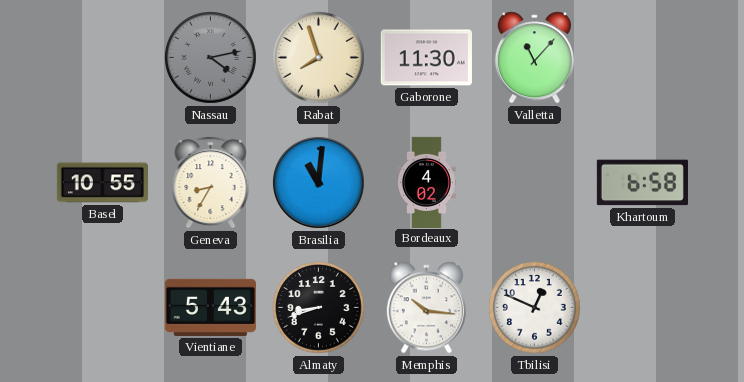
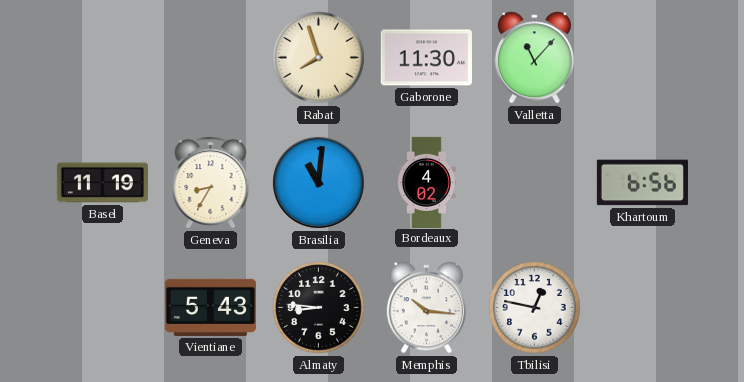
Nassau: 4:13 -> none
Basel: 10:55 -> 11:19
Khartoum: 6:58 -> 6:56
Almaty: 8:42 -> 8:46
Tbilisi: 12:49 -> 12:47
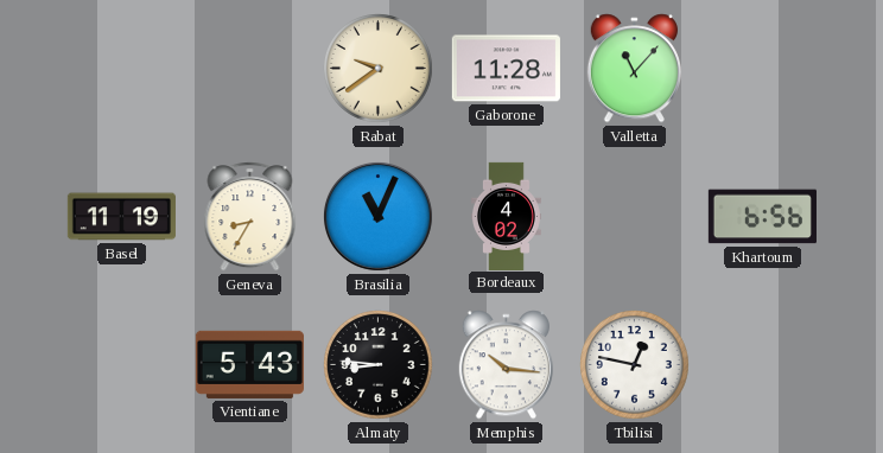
Rabat: 7:57 -> 9:39
Gaborone: 11:30 -> 11:28
Brasilia: 11:01 -> 11:04
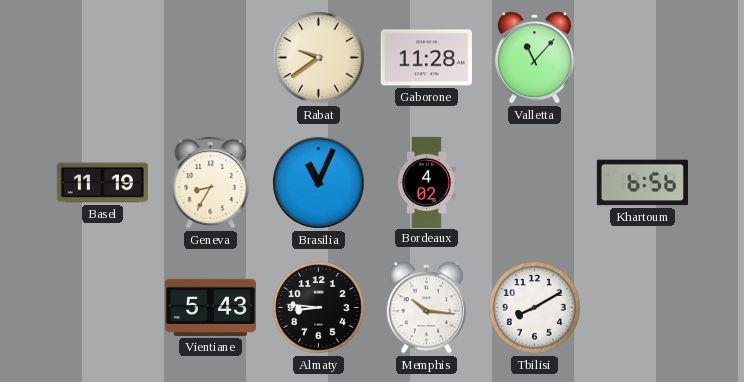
Tbilisi: 12:47 -> 8:10
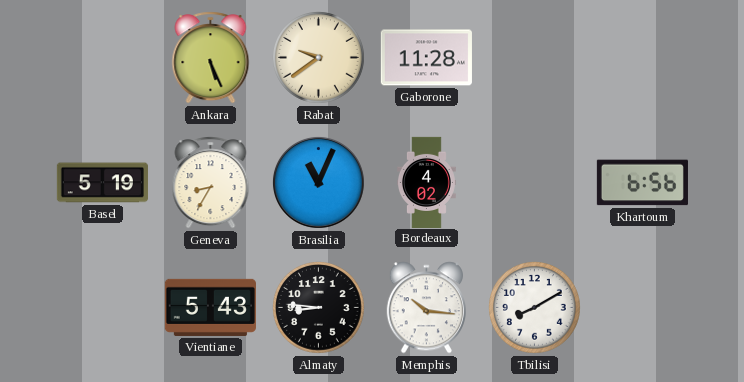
Ankara: none -> 5:26
Valletta: 11:07 -> none
Basel: 11:19 -> 5:19
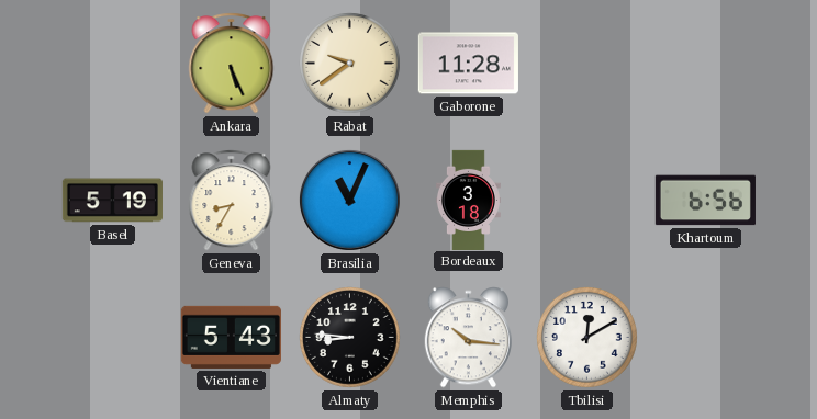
Bordeaux: 4:02 -> 3:18
Tbilisi: 8:10 -> 12:10
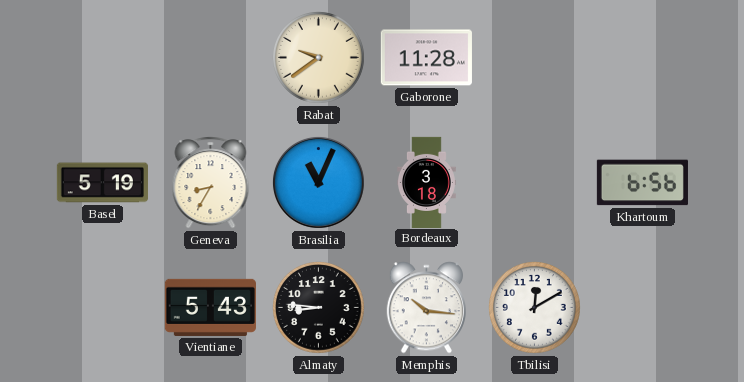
Ankara: 5:26 -> none
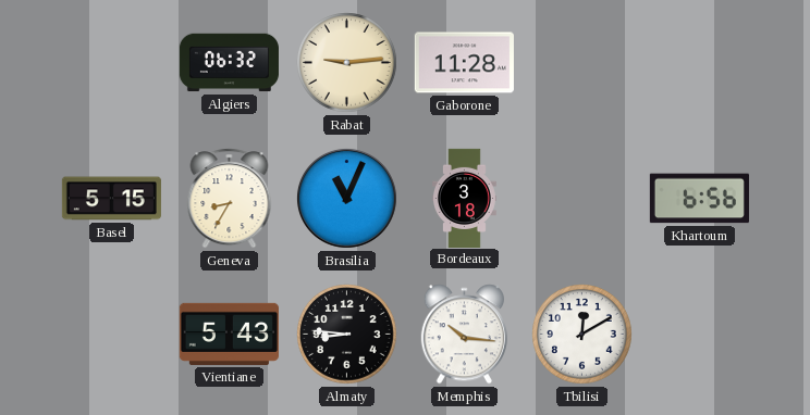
Algiers: none -> 06:32
Rabat: 9:39 -> 9:14
Basel: 5:19 -> 5:15
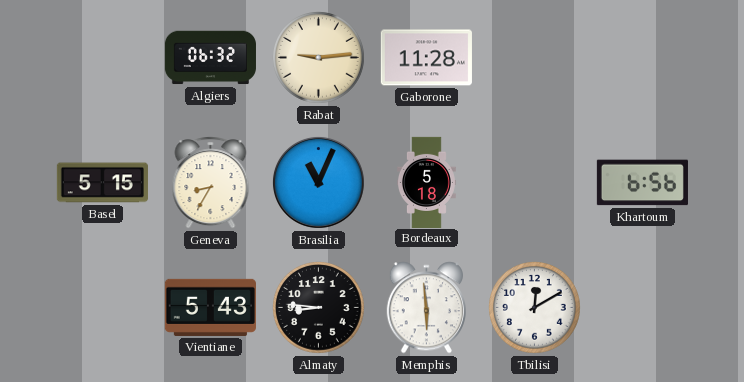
Bordeaux: 3:18 -> 5:18
Memphis: 10:16 -> 5:59
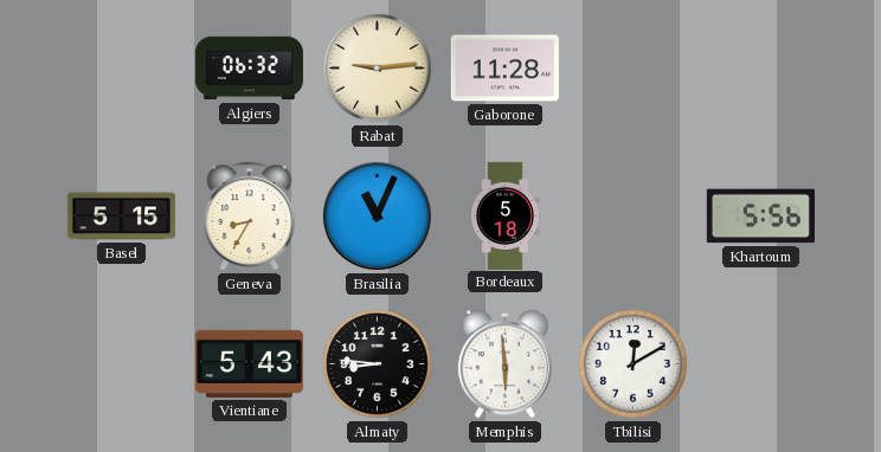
Khartoum: 6:56 -> 5:56
